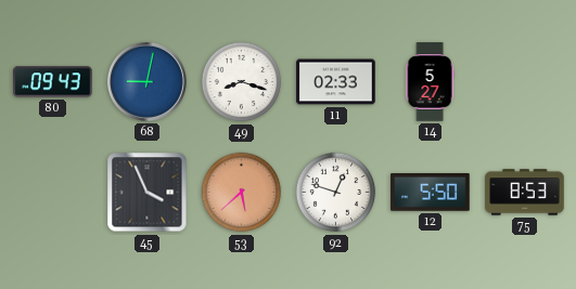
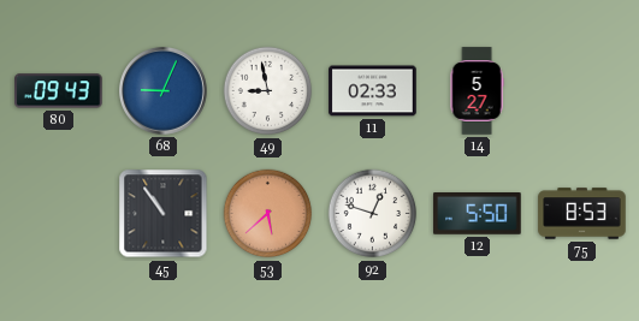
68: 9:02 -> 9:04
49: 8:18 -> 8:58
45: 3:56 -> 10:54
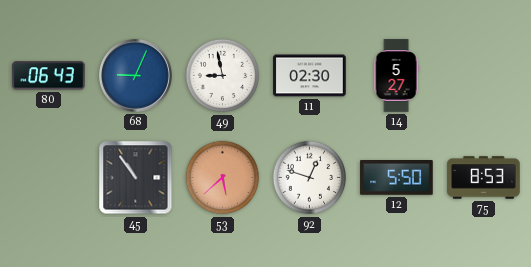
80: 09:43 -> 06:43
11: 02:33 -> 02:30
